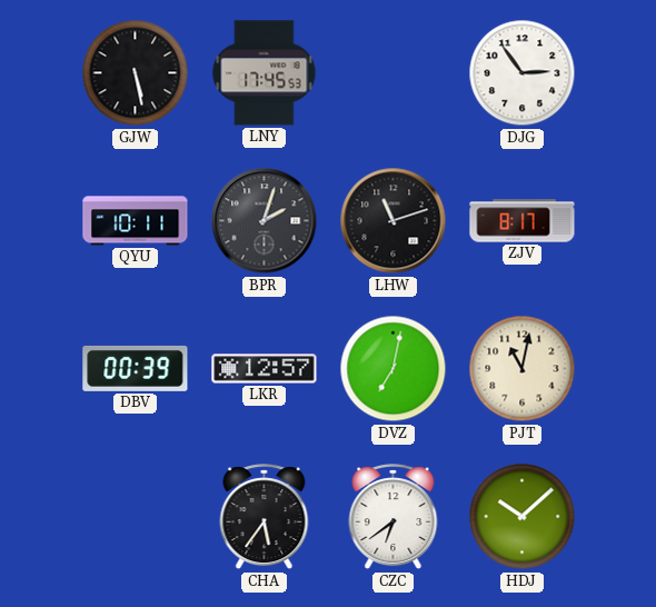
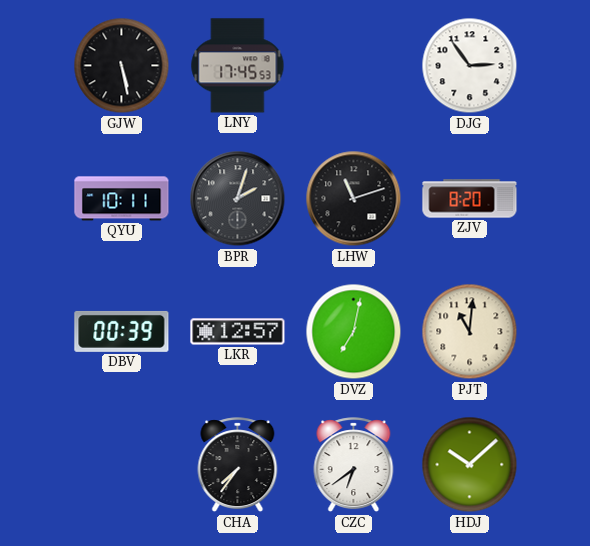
ZJV: 8:17 -> 8:20
PJT: 11:02 -> 11:01
CHA: 5:36 -> 7:36
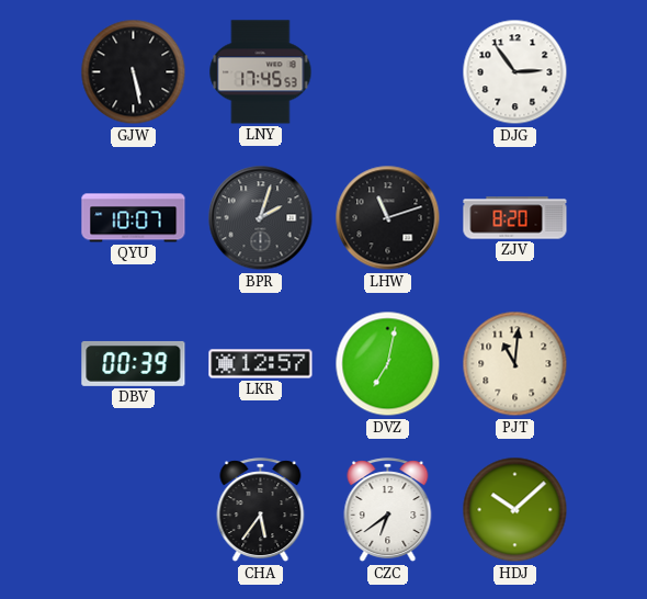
QYU: 10:11 -> 10:07
CHA: 7:36 -> 5:36
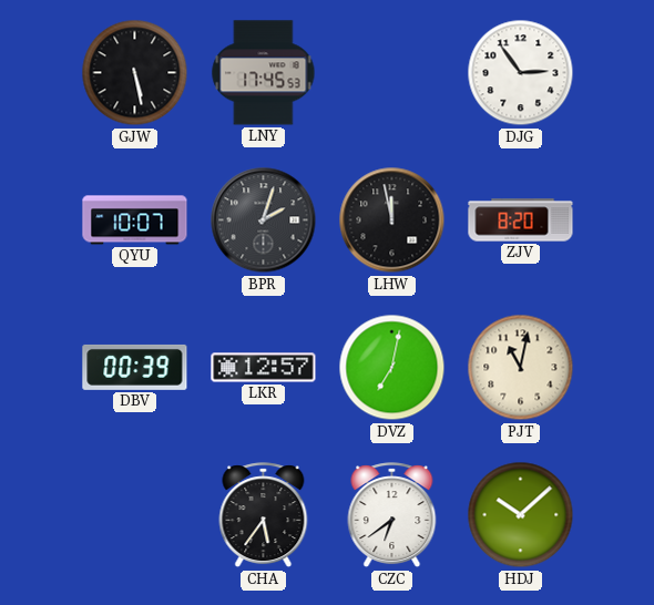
LHW: 11:12 -> 11:58
PJT: 11:01 -> 11:02
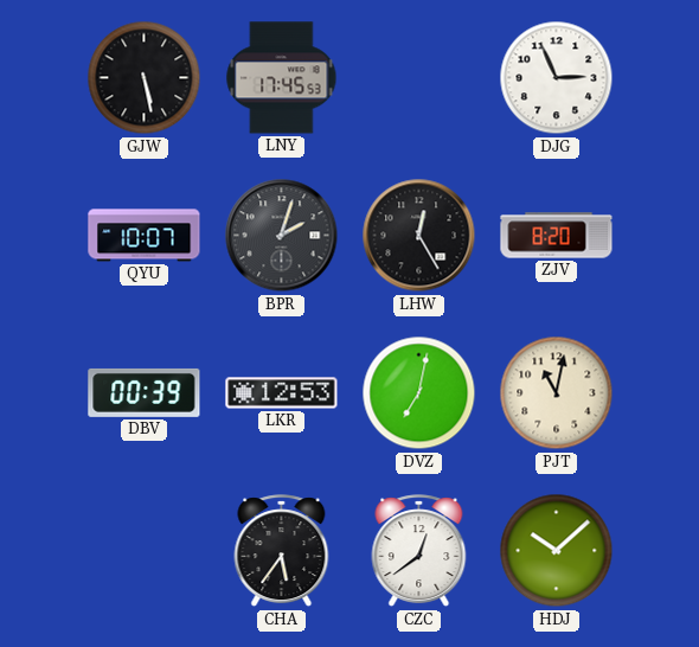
DJG: 2:54 -> 2:56
LHW: 11:58 -> 12:25
LKR: 12:57 -> 12:53
CZC: 6:39 -> 12:39
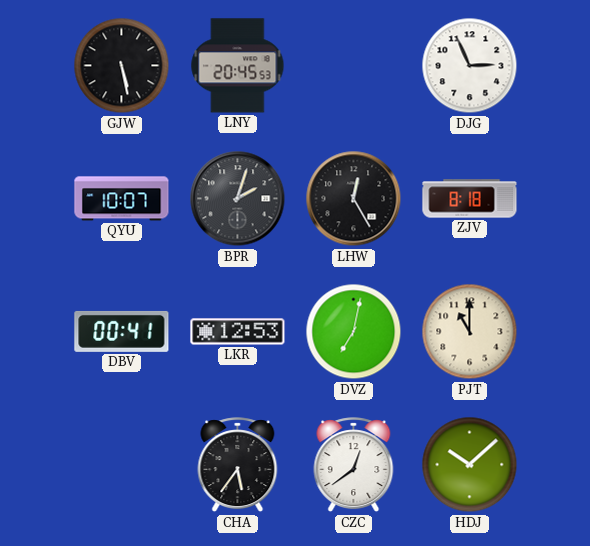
LNY: 17:45 -> 20:45
ZJV: 8:20 -> 8:18
DBV: 00:39 -> 00:41
PJT: 11:02 -> 11:00
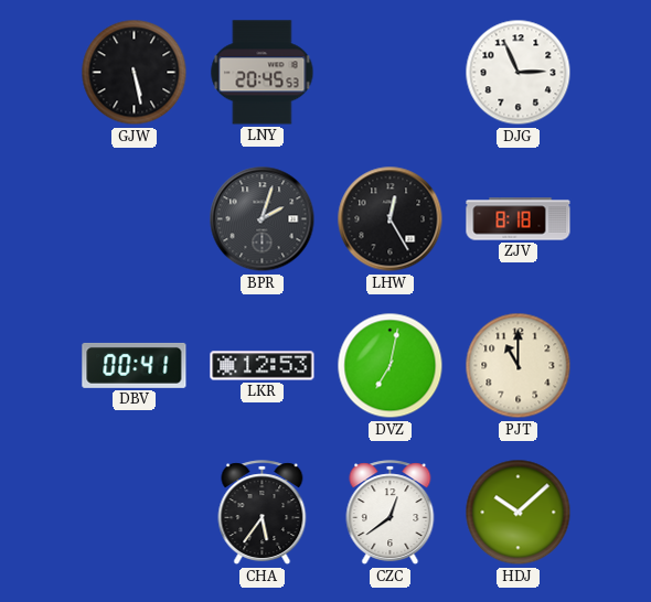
QYU: 10:07 -> none
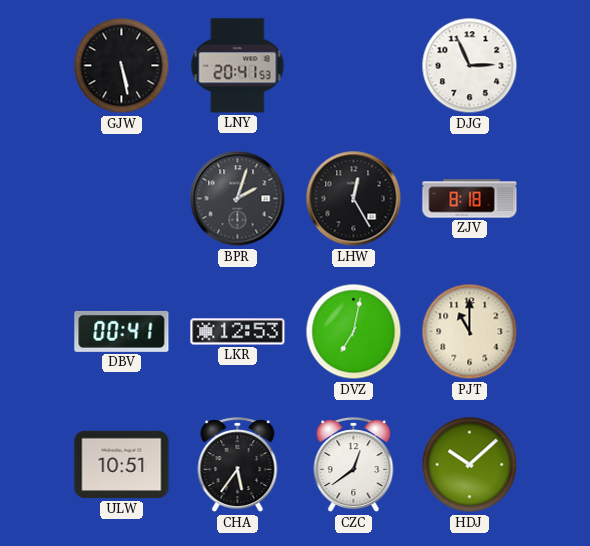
LNY: 20:45 -> 20:41
ULW: none -> 10:51
